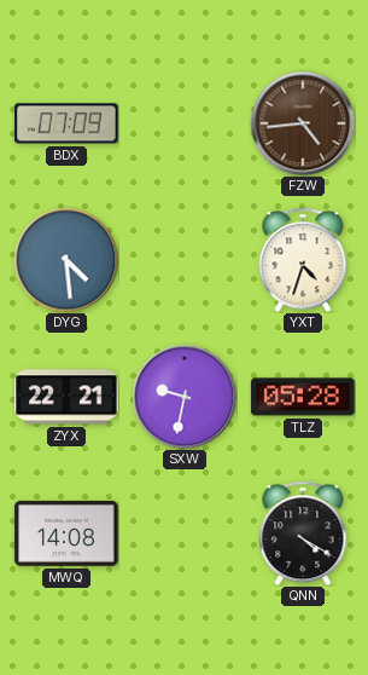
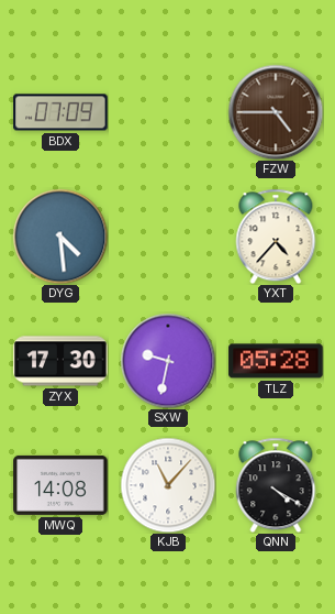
FZW: 4:44 -> 4:45
YXT: 4:33 -> 4:37
ZYX: 22:21 -> 17:30
KJB: none -> 11:07
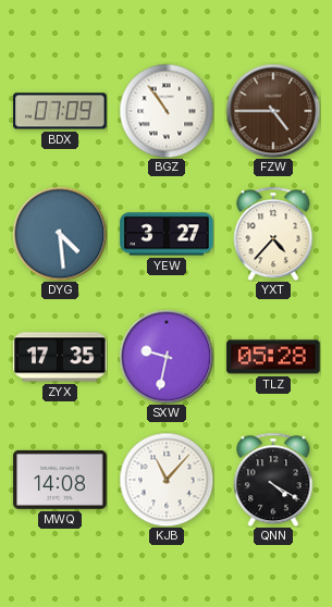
BGZ: none -> 10:54
YEW: none -> 3:27
ZYX: 17:30 -> 17:35
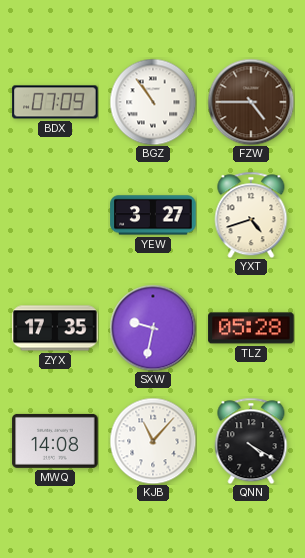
DYG: 4:29 -> none
YXT: 4:37 -> 4:42
